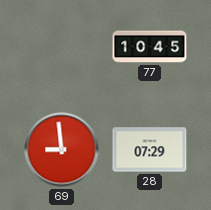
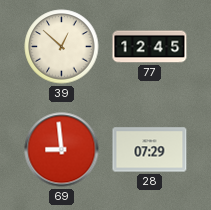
39: none -> 12:52
77: 10:45 -> 12:45
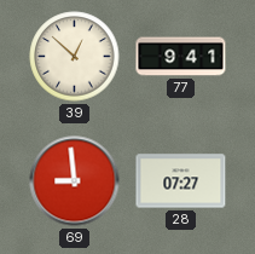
77: 12:45 -> 9:41
28: 07:29 -> 07:27
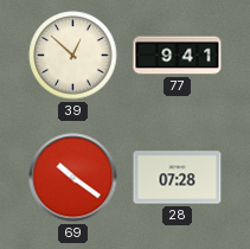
69: 8:59 -> 10:21
28: 07:27 -> 07:28
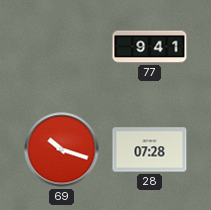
39: 12:52 -> none
69: 10:21 -> 10:18
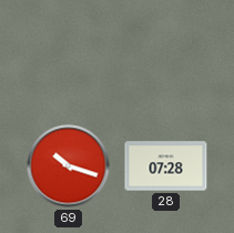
77: 9:41 -> none
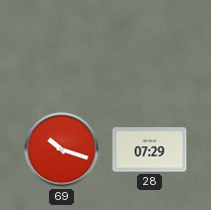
28: 07:28 -> 07:29
